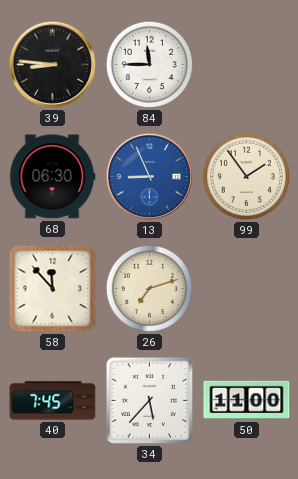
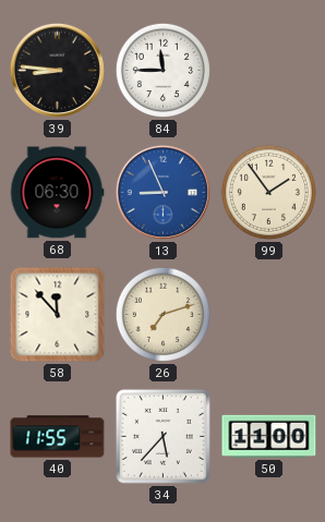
40: 7:45 -> 11:55
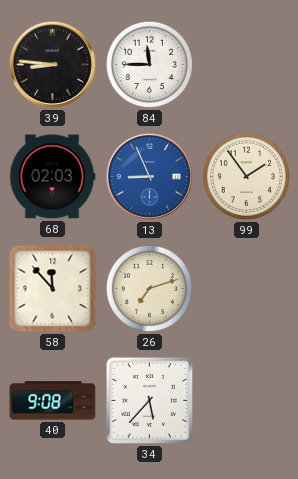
68: 06:30 -> 02:03
40: 11:55 -> 9:08
50: 11:00 -> none
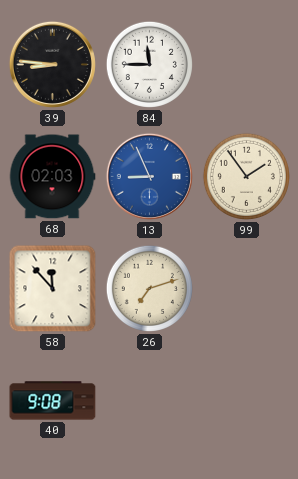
34: 5:37 -> none
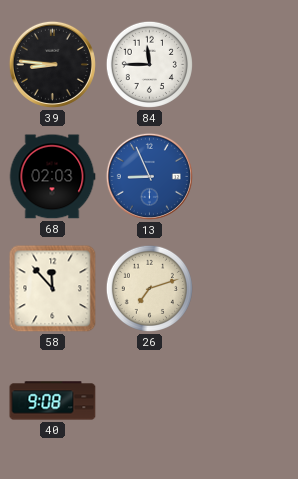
99: 1:54 -> none
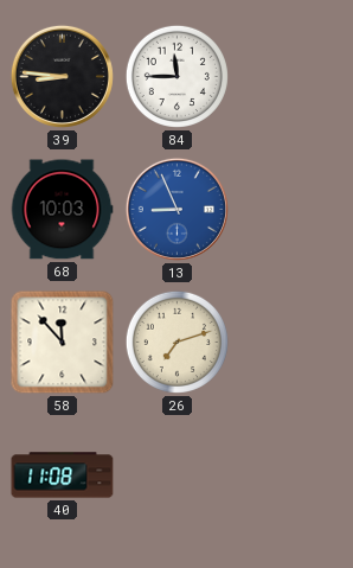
68: 02:03 -> 10:03
40: 9:08 -> 11:08
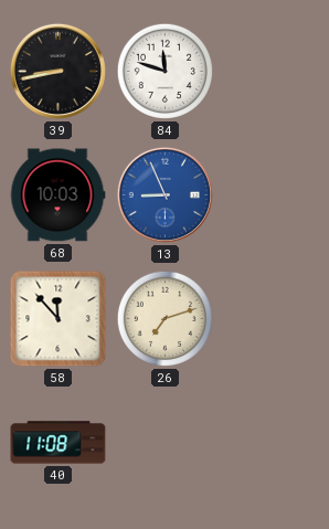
39: 8:46 -> 8:43
84: 11:45 -> 11:48
